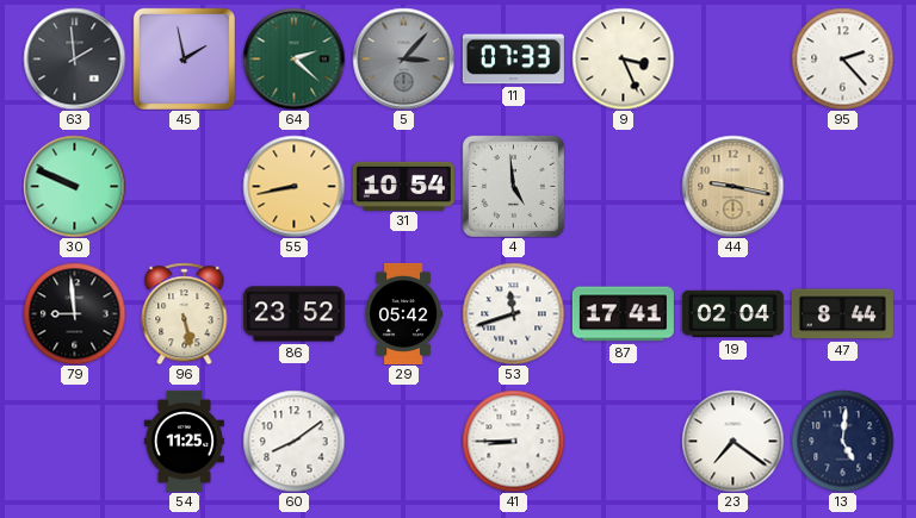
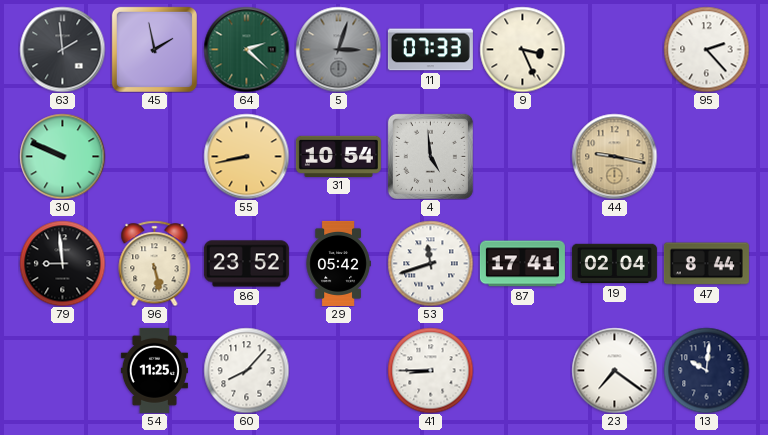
5: 3:07 -> 3:03
60: 8:09 -> 8:07
13: 5:01 -> 10:01
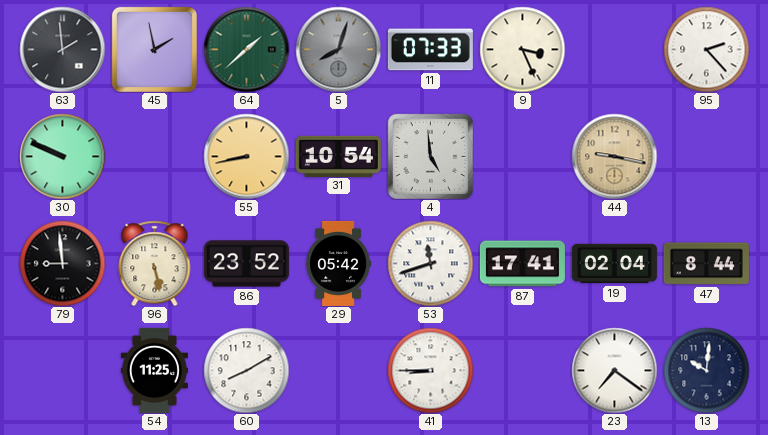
64: 2:22 -> 1:38
5: 3:03 -> 8:03
60: 8:07 -> 8:10
